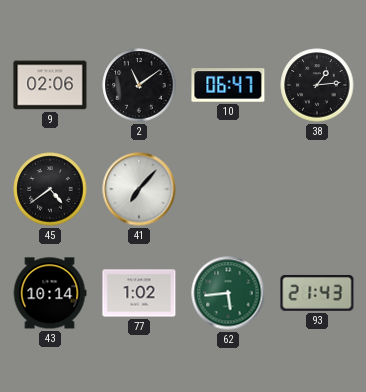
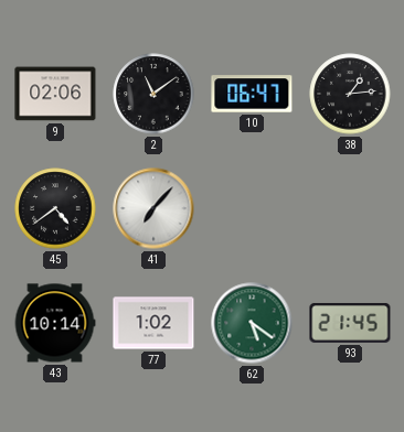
62: 5:44 -> 5:21
93: 21:43 -> 21:45
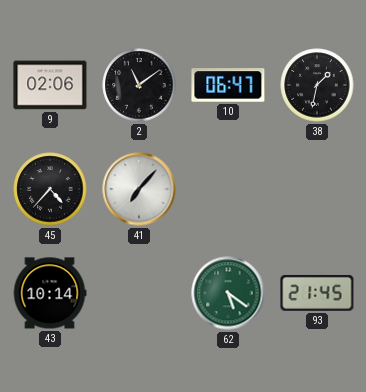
38: 1:14 -> 1:32
45: 4:39 -> 4:37
77: 1:02 -> none
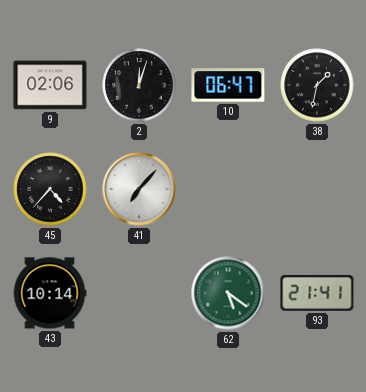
2: 11:09 -> 12:03
93: 21:45 -> 21:41
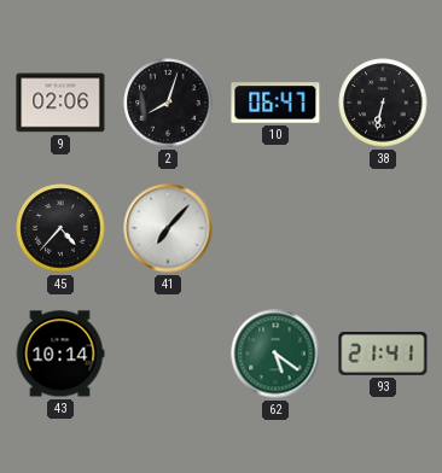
2: 12:03 -> 8:03
38: 1:32 -> 6:32
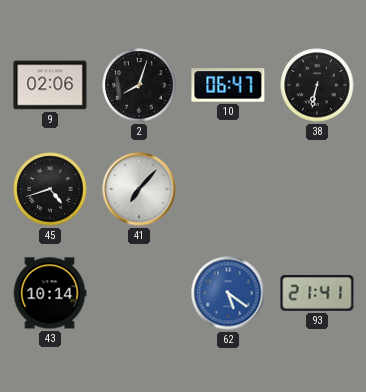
45: 4:37 -> 4:42
62 dial: green -> blue
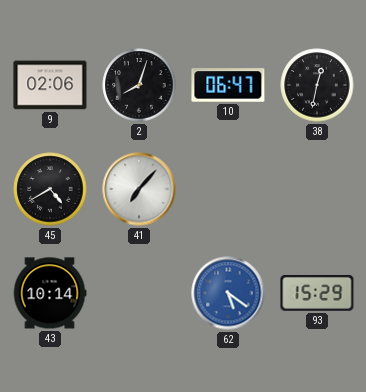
38: 6:32 -> 12:32
45: 4:42 -> 4:40
93: 21:41 -> 15:29
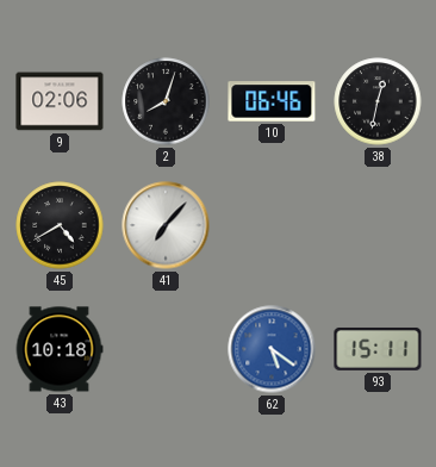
10: 06:47 -> 06:46
43: 10:14 -> 10:18
93: 15:29 -> 15:11
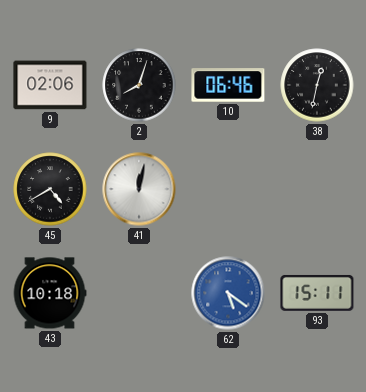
41: 7:07 -> 12:02
